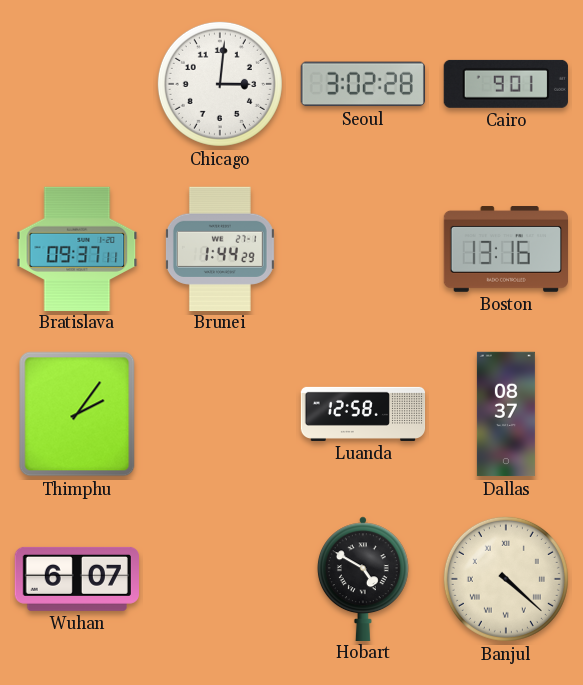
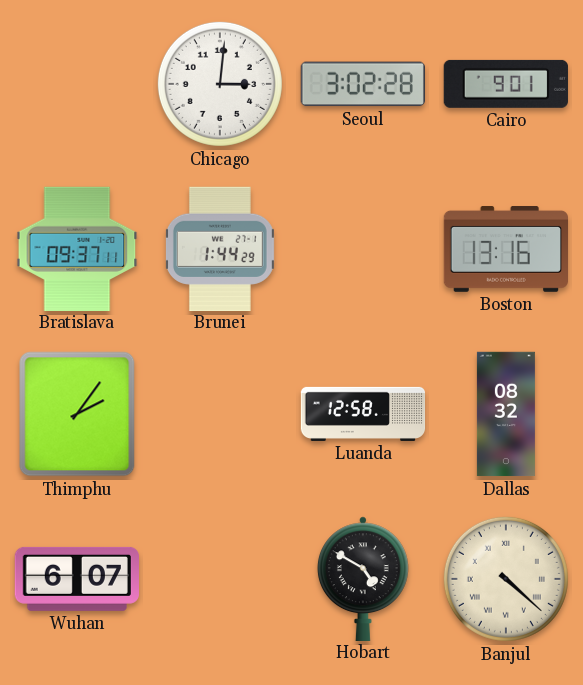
Dallas: 08:37 -> 08:32
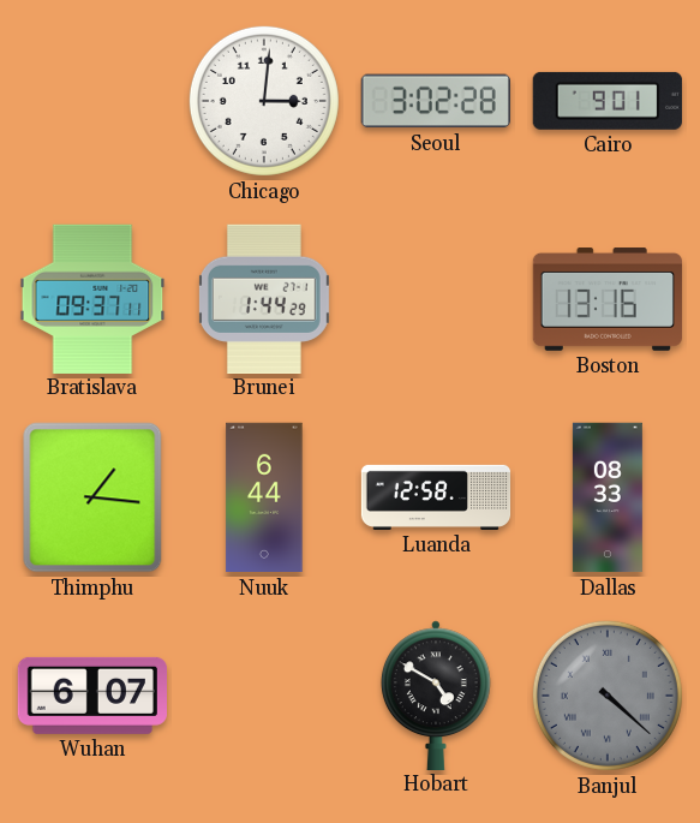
Thimphu: 2:06 -> 1:16
Nuuk: none -> 6:44
Dallas: 08:32 -> 08:33
Banjul dial: cream -> grey
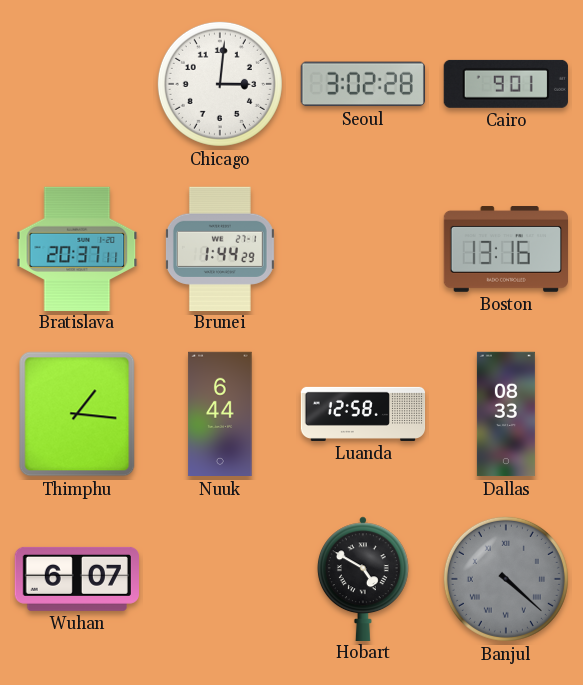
Bratislava: 09:37 -> 20:37
